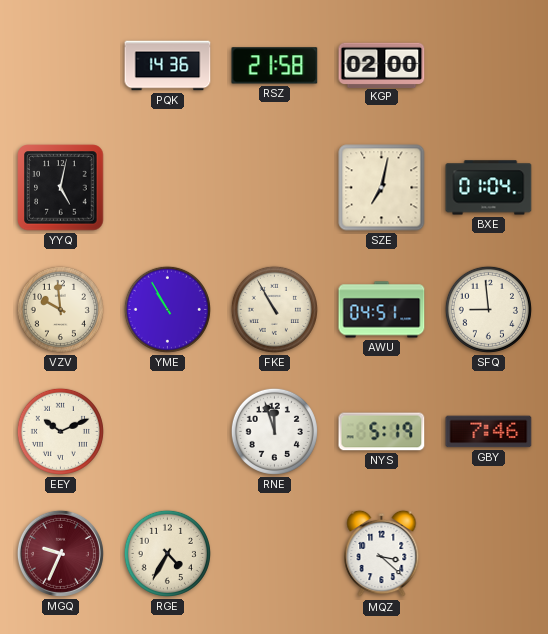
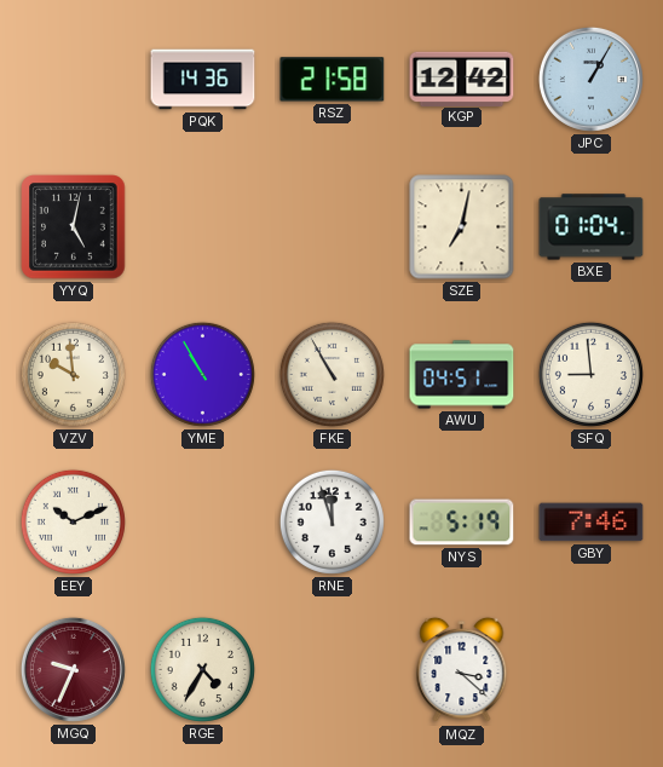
KGP: 02:00 -> 12:42
JPC: none -> 1:05
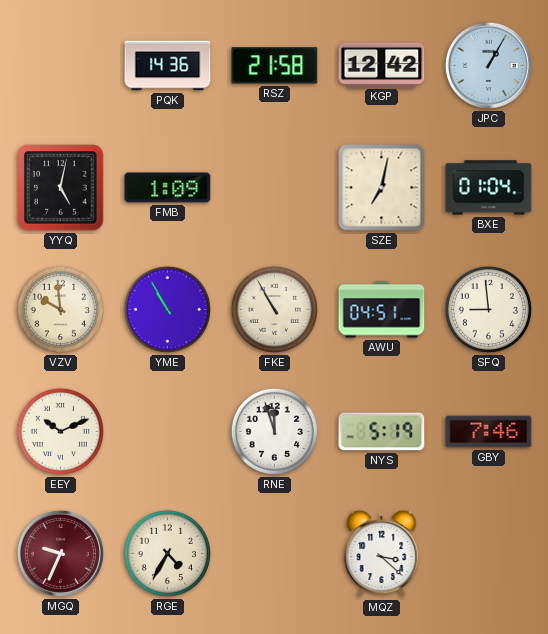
FMB: none -> 1:09
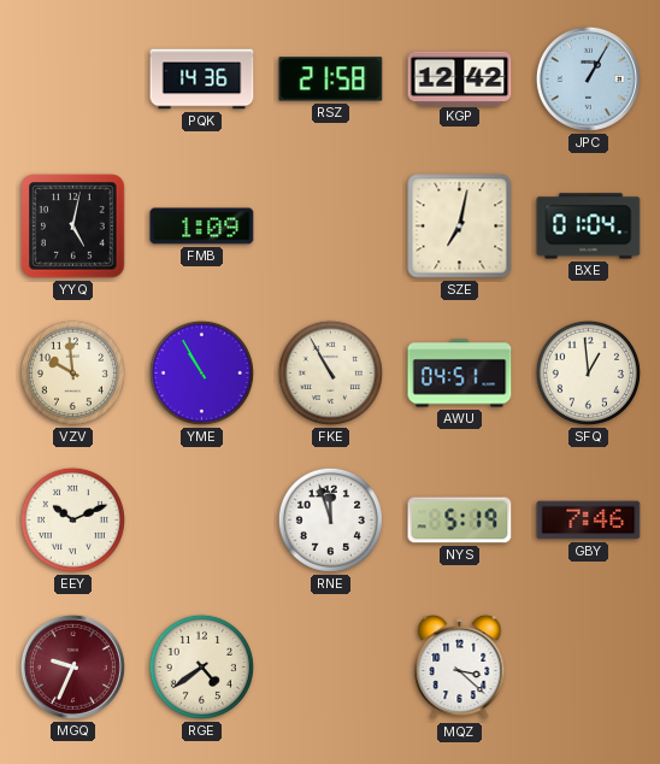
SFQ: 8:59 -> 12:59
RGE: 4:35 -> 4:39
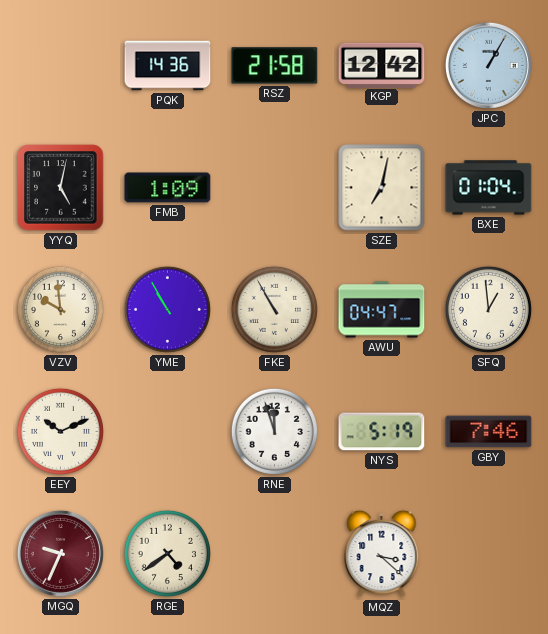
AWU: 04:51 -> 04:47
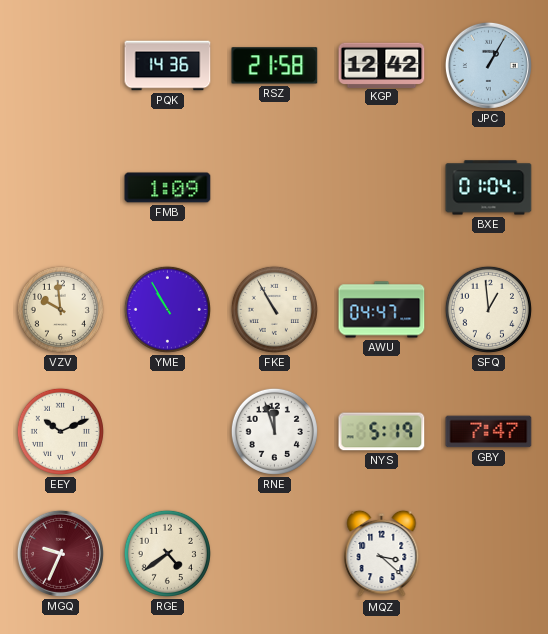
YYQ: 5:02 -> none
SZE: 7:02 -> none
GBY: 7:46 -> 7:47
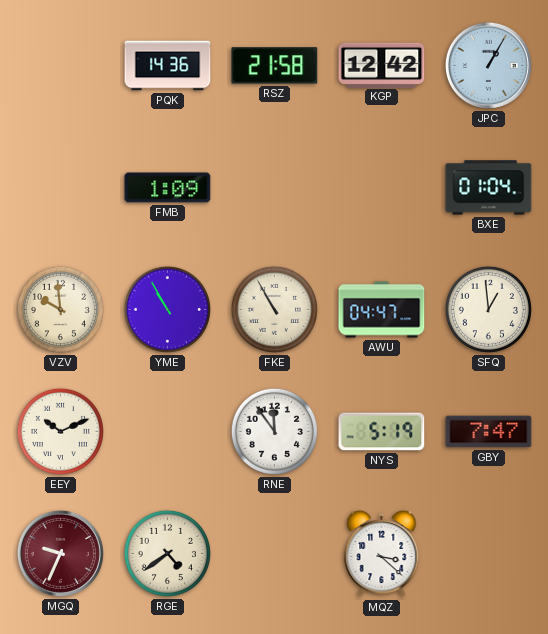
RNE: 11:57 -> 11:54
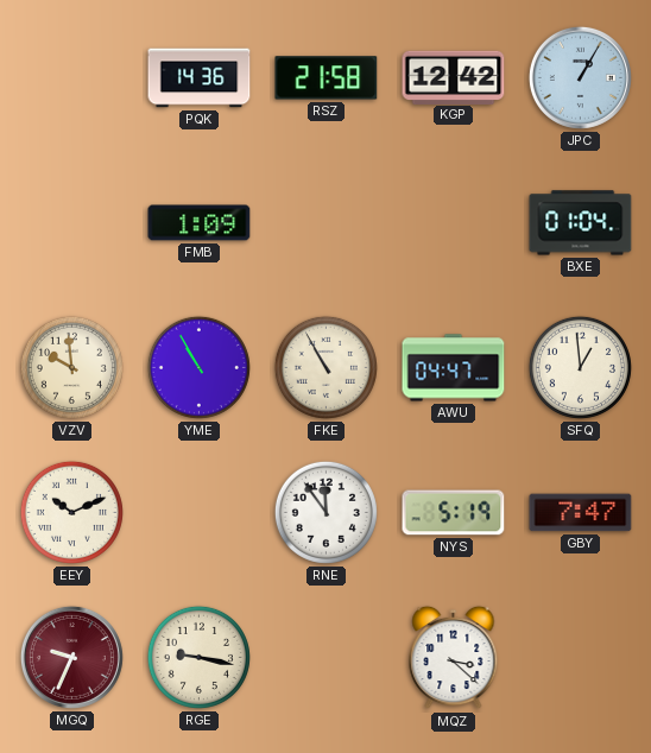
RGE: 4:39 -> 9:17
